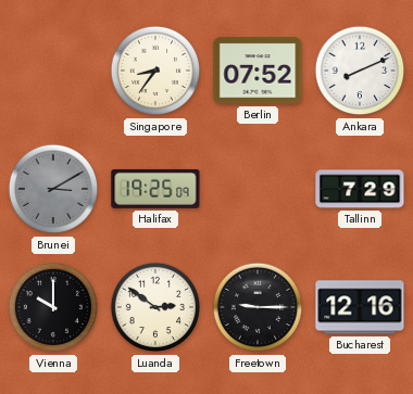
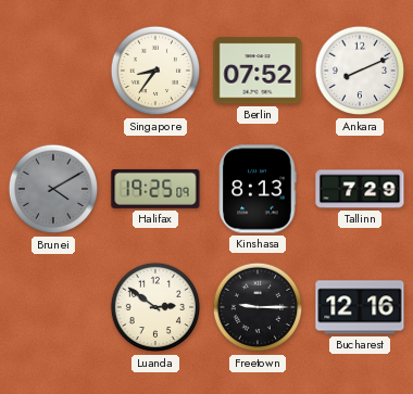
Brunei: 3:10 -> 4:10
Kinshasa: none -> 8:13
Vienna: 10:00 -> none
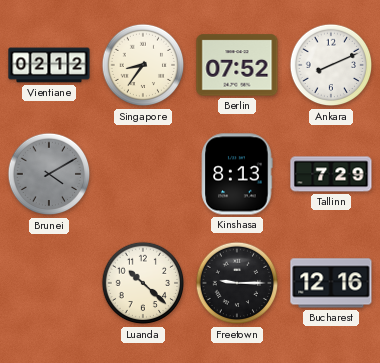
Vientiane: none -> 02:12
Halifax: 19:25 -> none
Luanda: 2:51 -> 10:22
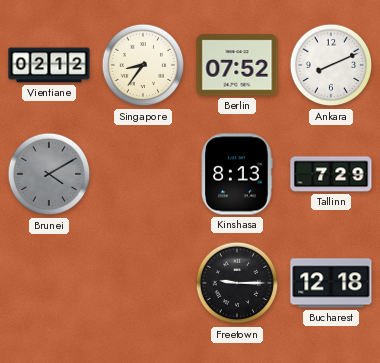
Luanda: 10:22 -> none
Bucharest: 12:16 -> 12:18
